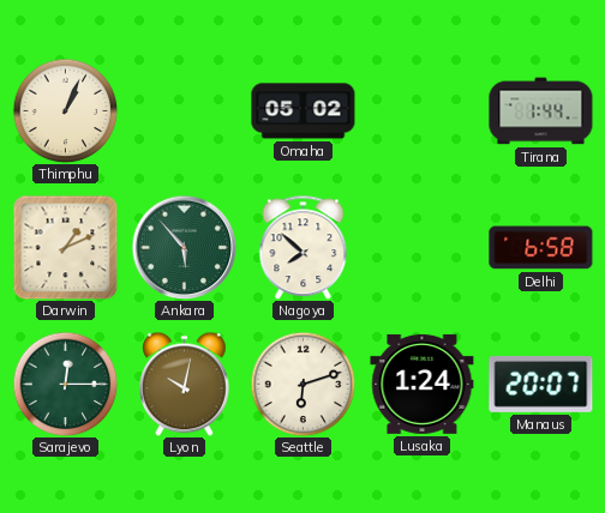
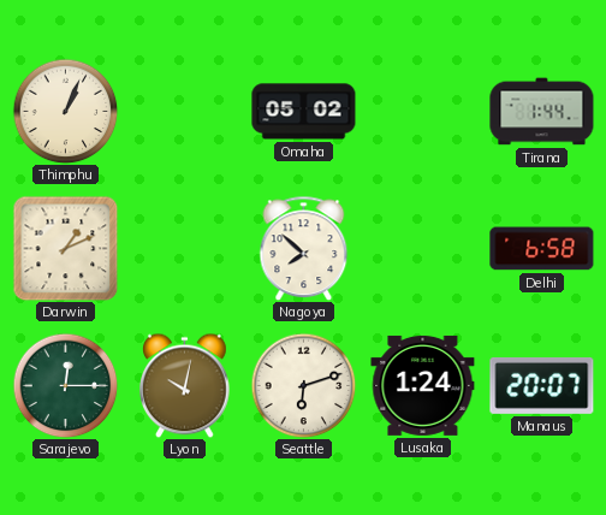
Ankara: 5:53 -> none
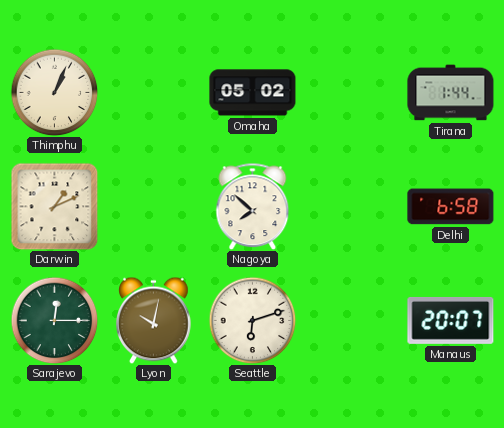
Lusaka: 1:24 -> none
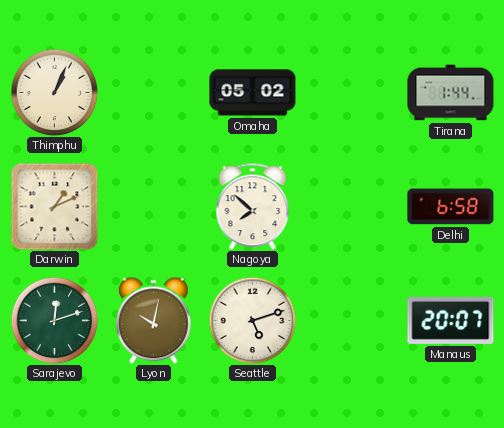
Sarajevo: 12:15 -> 12:12
Seattle: 6:12 -> 5:12
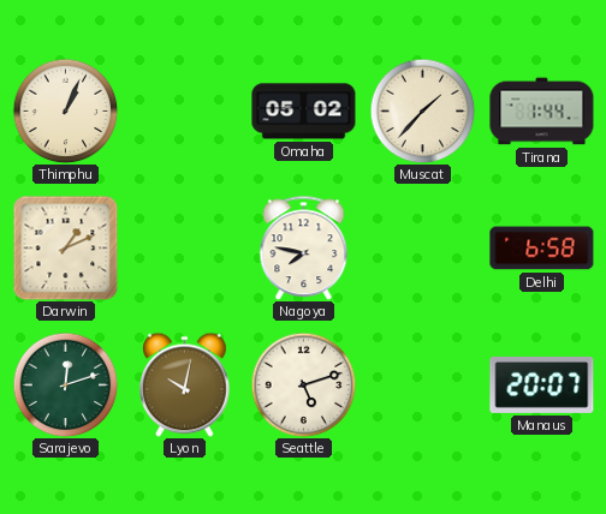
Muscat: none -> 1:37
Nagoya: 7:52 -> 7:47
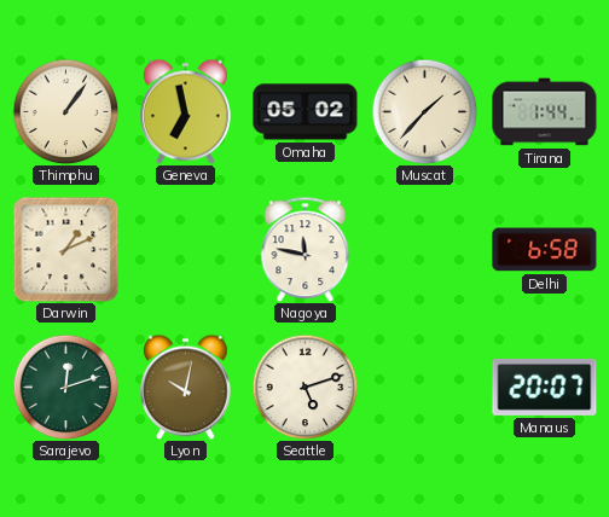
Thimphu: 1:04 -> 1:06
Geneva: none -> 6:58
Nagoya: 7:47 -> 11:47
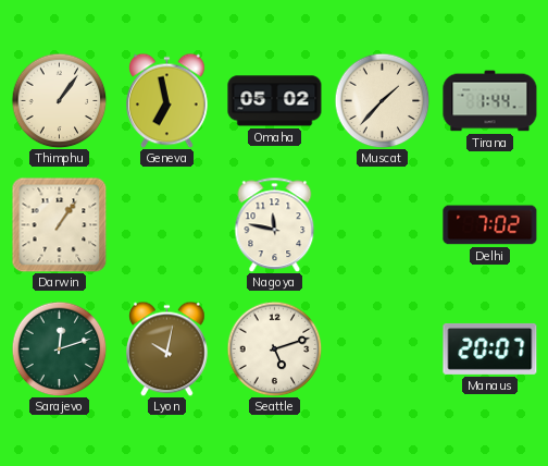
Darwin: 1:11 -> 1:06
Delhi: 6:58 -> 7:02
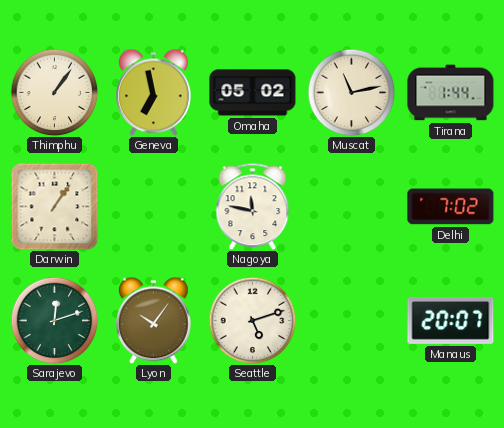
Muscat: 1:37 -> 11:13
Lyon: 10:02 -> 10:06
